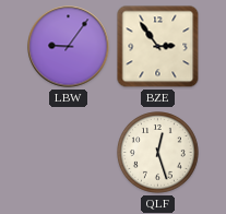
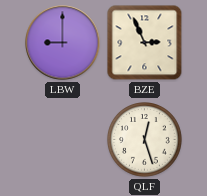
LBW: 9:06 -> 9:00
BZE: 2:54 -> 2:56
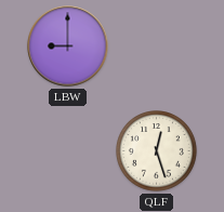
BZE: 2:56 -> none
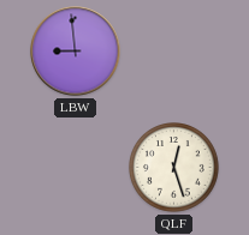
LBW: 9:00 -> 8:59
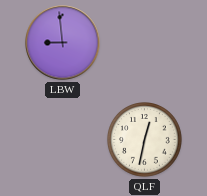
QLF: 12:27 -> 12:32
